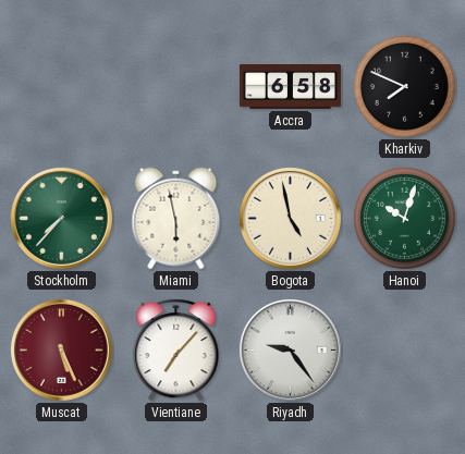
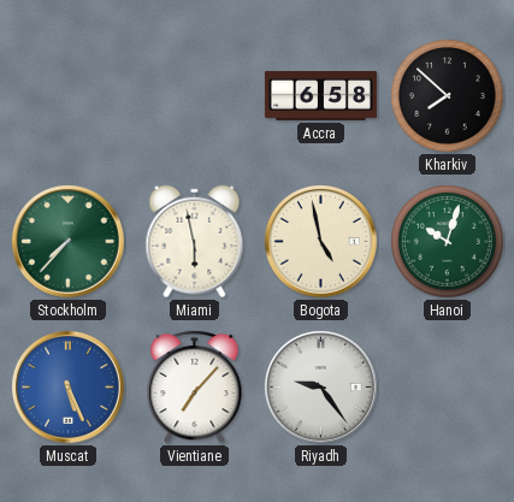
Kharkiv: 7:49 -> 7:52
Muscat dial: burgundy -> blue
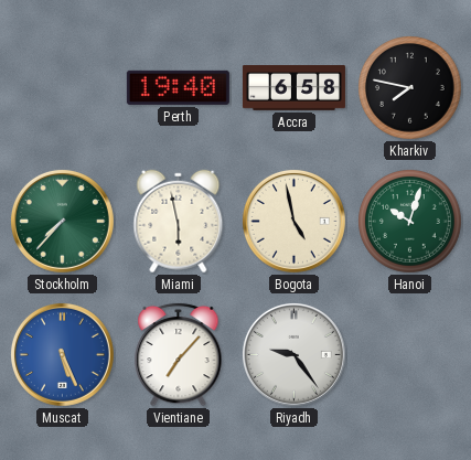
Perth: none -> 19:40
Kharkiv: 7:52 -> 7:47
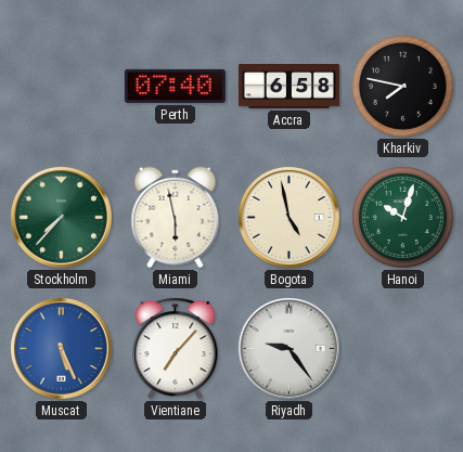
Perth: 19:40 -> 07:40
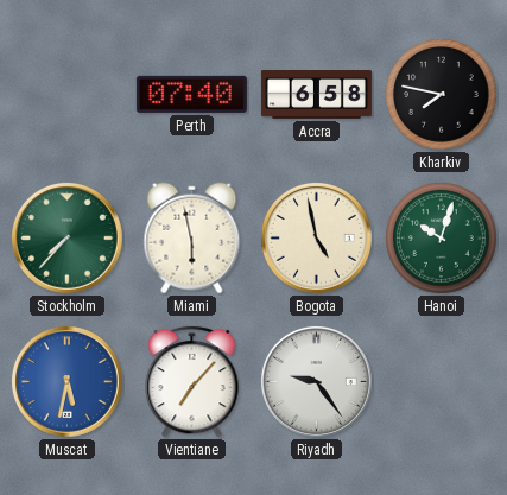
Muscat: 5:26 -> 5:32
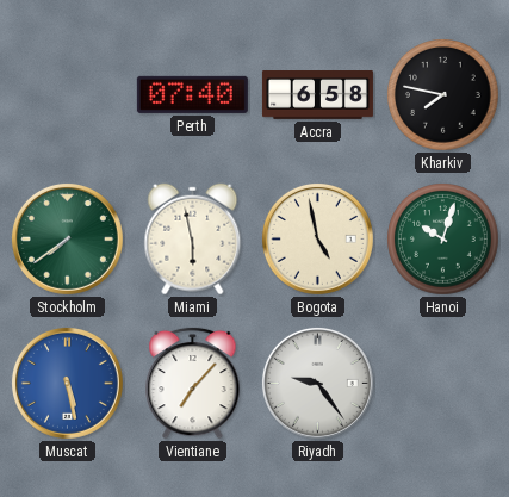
Stockholm: 7:37 -> 7:39
Muscat: 5:32 -> 5:28
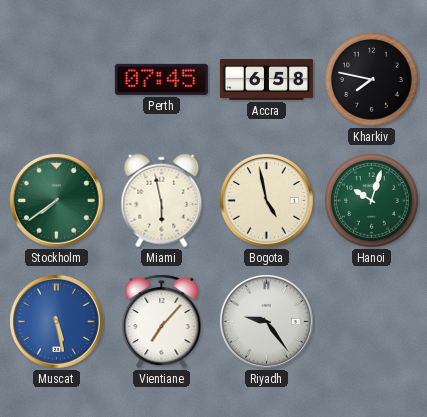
Perth: 07:40 -> 07:45
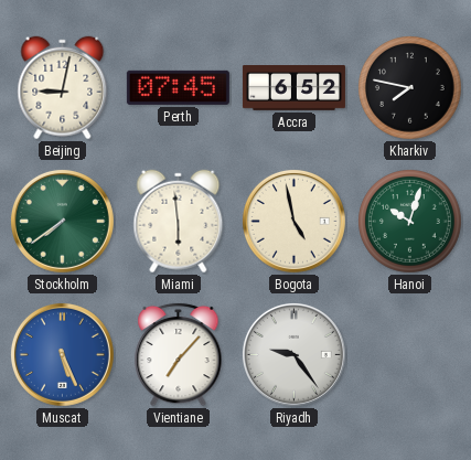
Beijing: none -> 9:02
Accra: 6:58 -> 6:52
Miami: 5:58 -> 5:59
Muscat: 5:28 -> 5:26
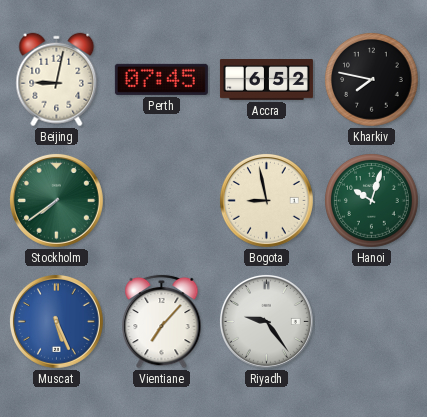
Miami: 5:59 -> none
Bogota: 4:58 -> 8:58
